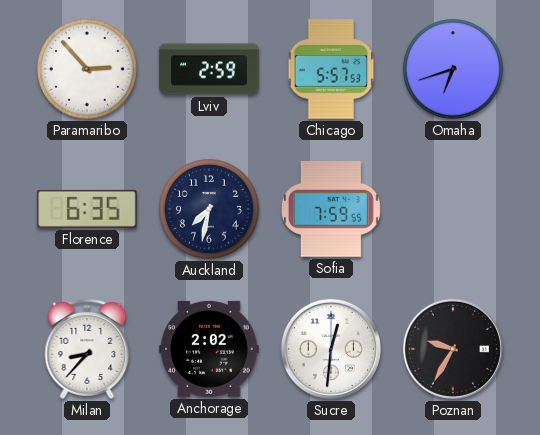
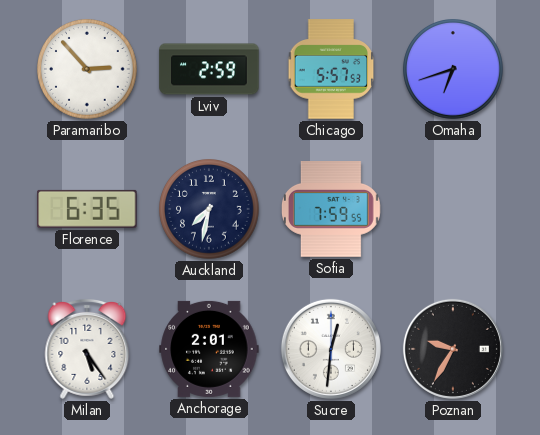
Milan: 8:37 -> 5:24
Anchorage: 2:02 -> 2:01
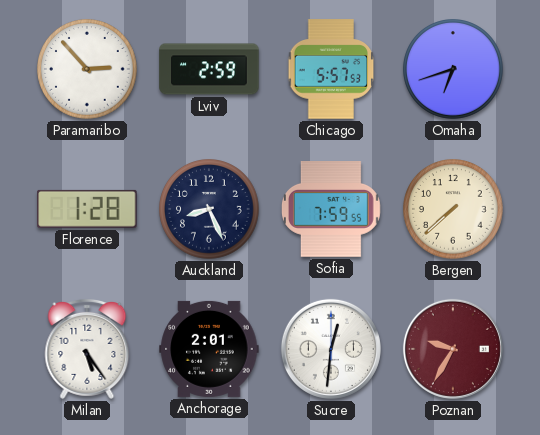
Florence: 6:35 -> 1:28
Auckland: 7:32 -> 8:26
Bergen: none -> 7:38
Poznan dial: black -> burgundy
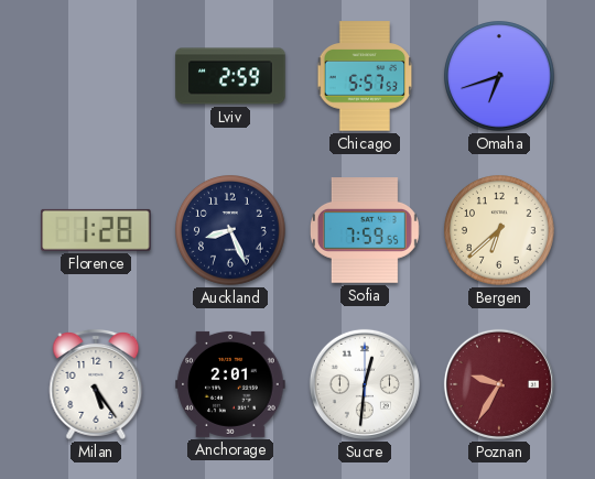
Paramaribo: 2:53 -> none
Bergen: 7:38 -> 6:38
